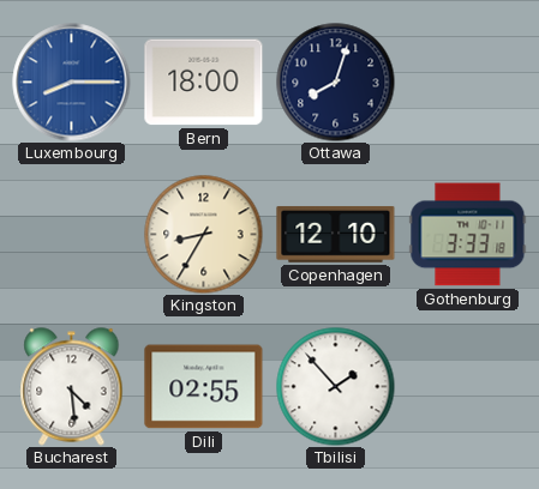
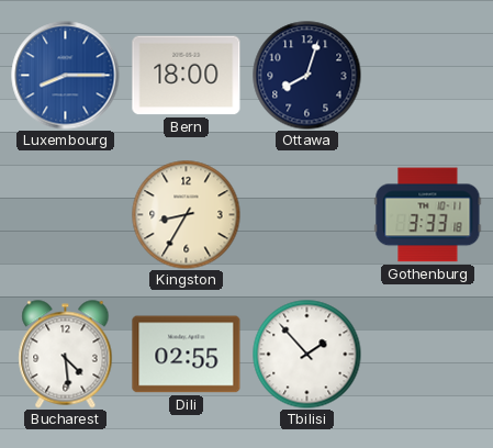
Copenhagen: 12:10 -> none
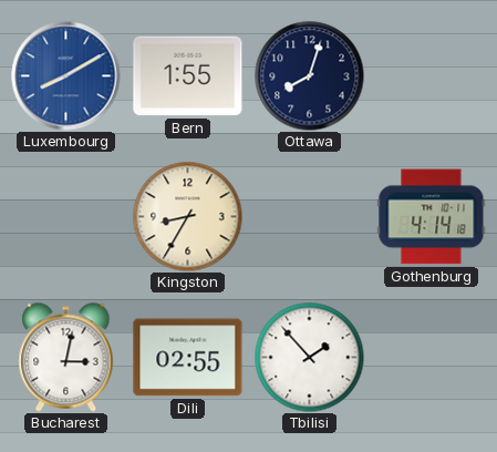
Luxembourg: 8:15 -> 8:10
Bern: 18:00 -> 1:55
Gothenburg: 3:33 -> 4:14
Bucharest: 4:29 -> 3:02
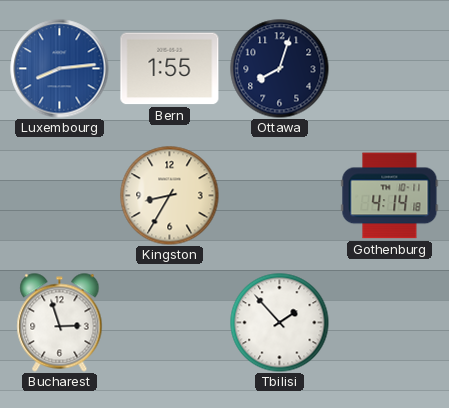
Luxembourg: 8:10 -> 8:14
Bucharest: 3:02 -> 2:57
Dili: 02:55 -> none
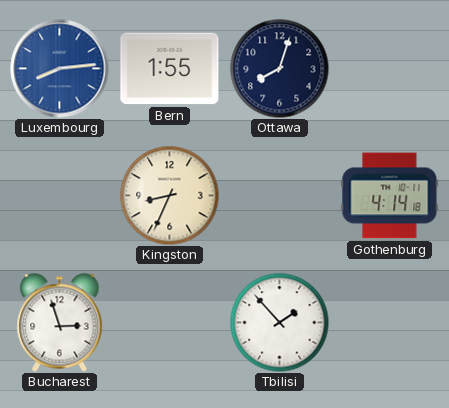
Kingston: 8:35 -> 8:34
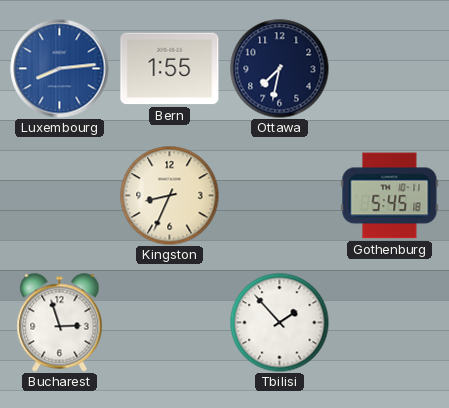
Ottawa: 8:03 -> 7:32
Gothenburg: 4:14 -> 5:45
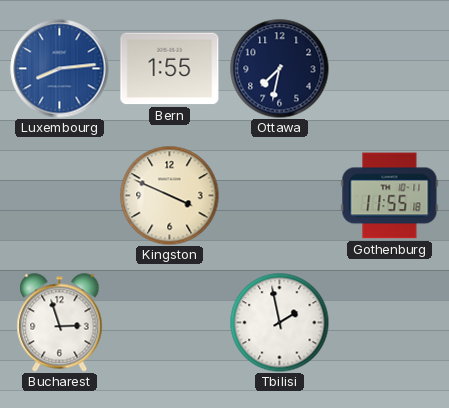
Kingston: 8:34 -> 3:49
Gothenburg: 5:45 -> 11:55
Tbilisi: 1:53 -> 1:58
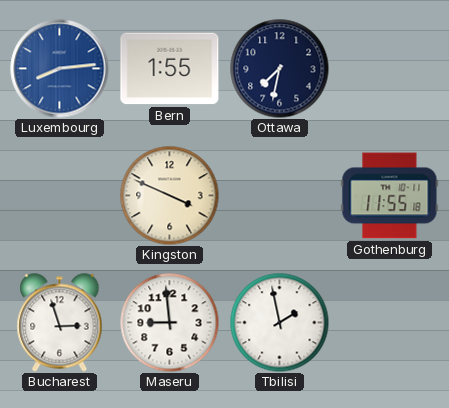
Maseru: none -> 8:59
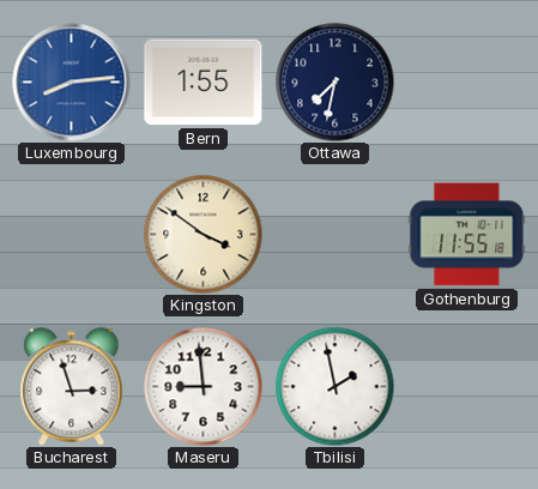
Kingston: 3:49 -> 3:51
